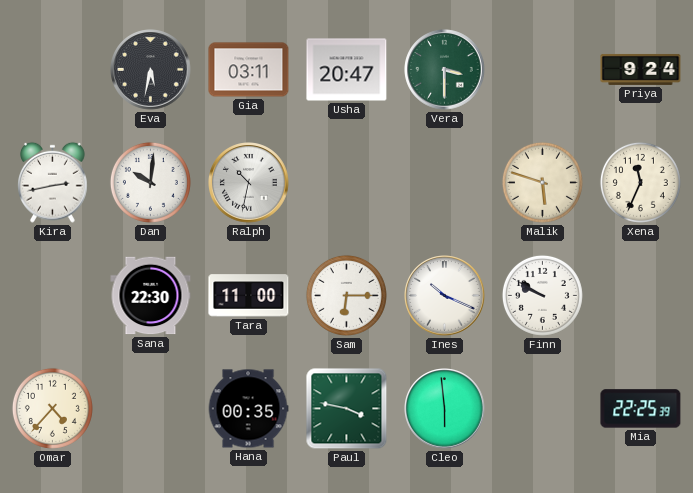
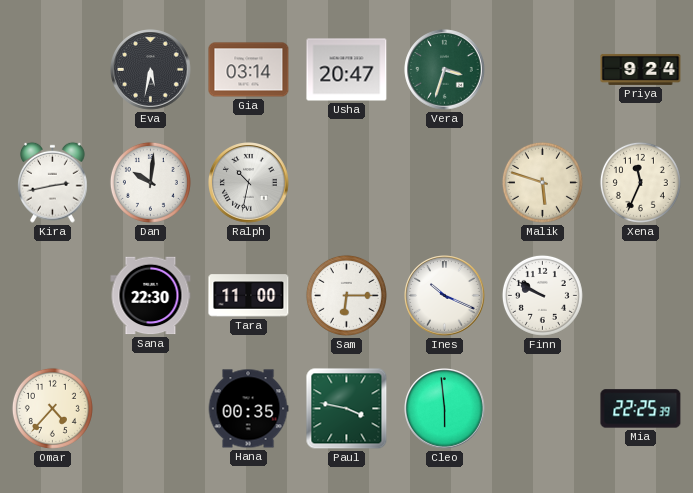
Gia: 03:11 -> 03:14
Vera: 3:30 -> 3:33
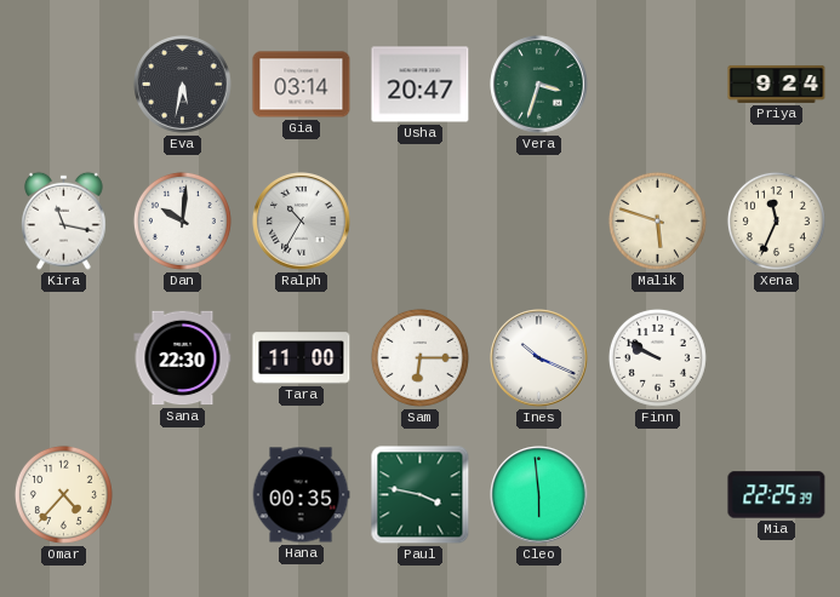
Kira: 2:43 -> 11:17
Ralph: 10:32 -> 10:35
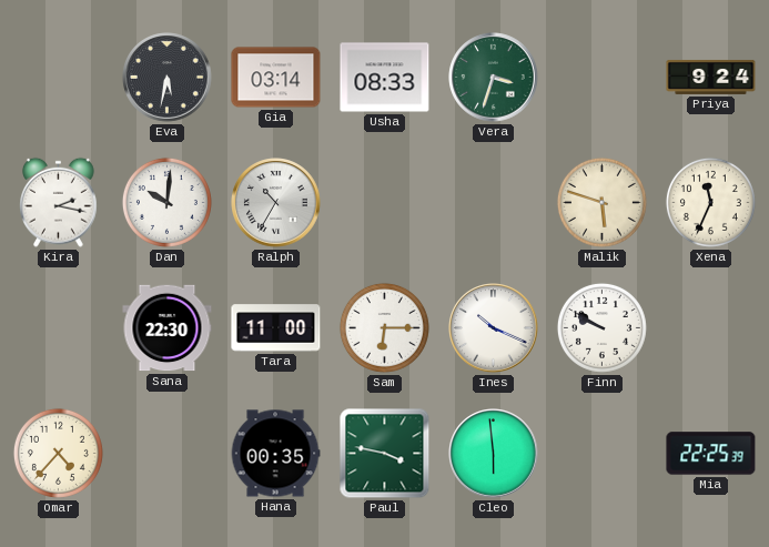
Usha: 20:47 -> 08:33
Kira: 11:17 -> 2:17
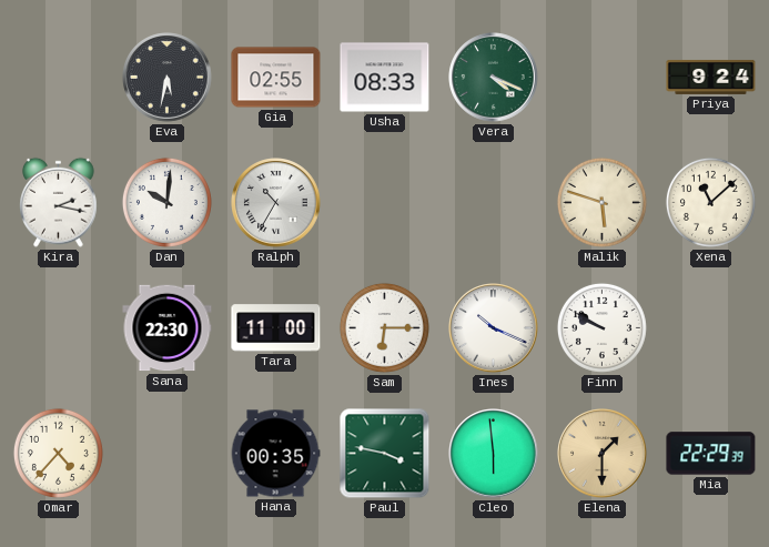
Gia: 03:14 -> 02:55
Vera: 3:33 -> 4:19
Xena: 11:34 -> 11:08
Elena: none -> 1:30
Mia: 22:25 -> 22:29
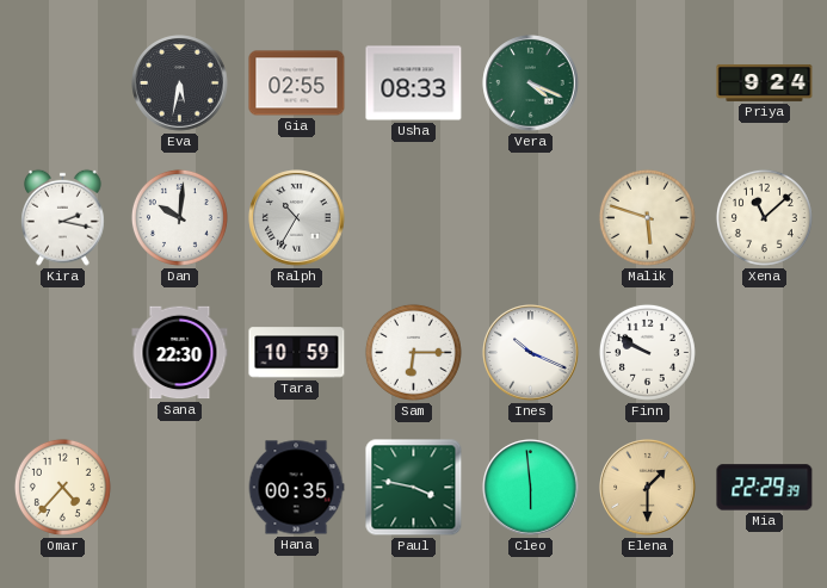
Tara: 11:00 -> 10:59
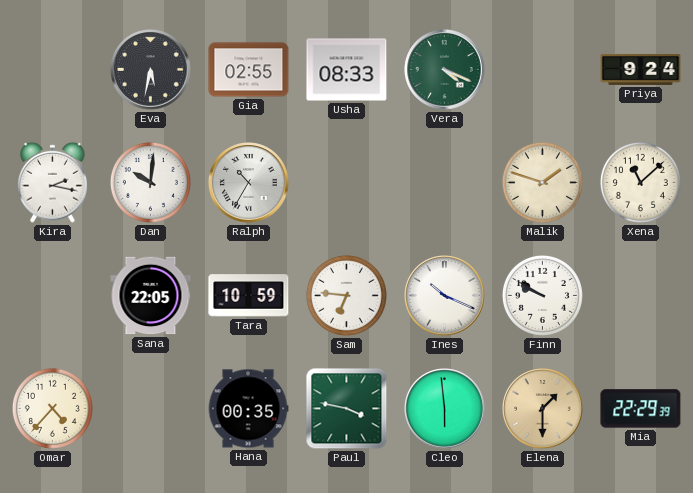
Malik: 5:48 -> 1:48
Sana: 22:30 -> 22:05
Sam: 6:15 -> 6:46
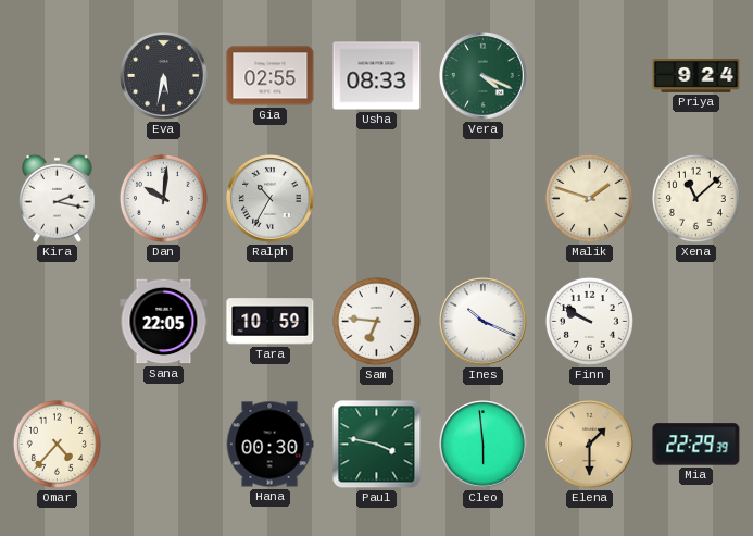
Hana: 00:35 -> 00:30
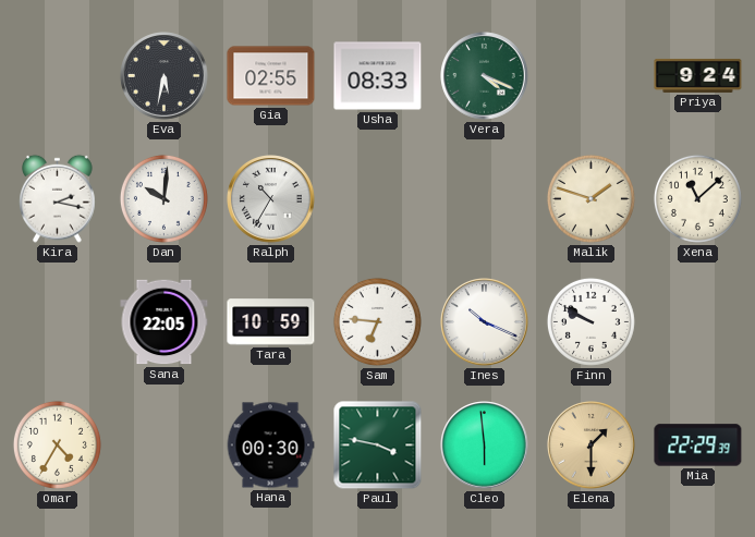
Omar: 4:37 -> 4:35
